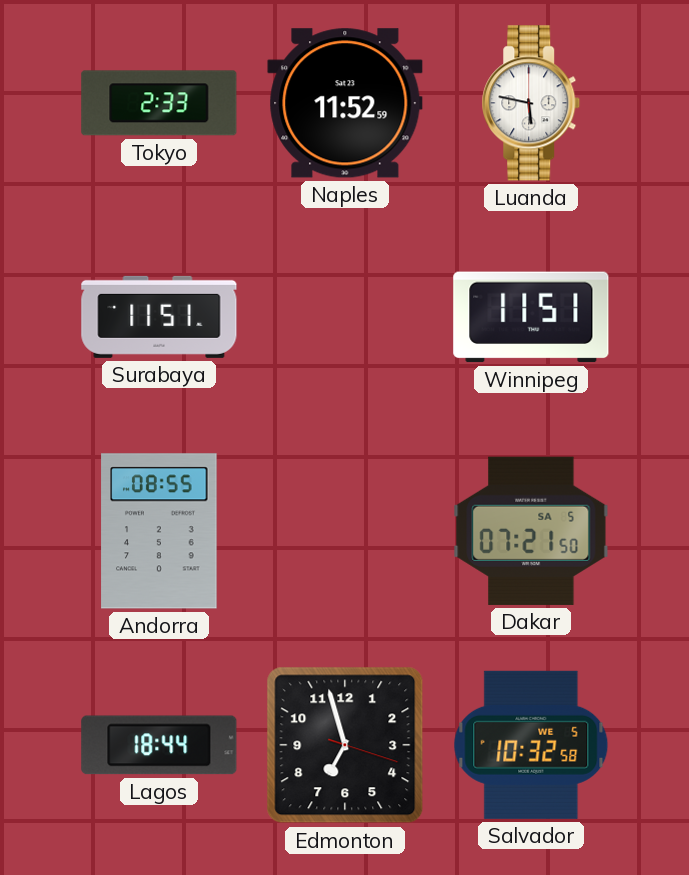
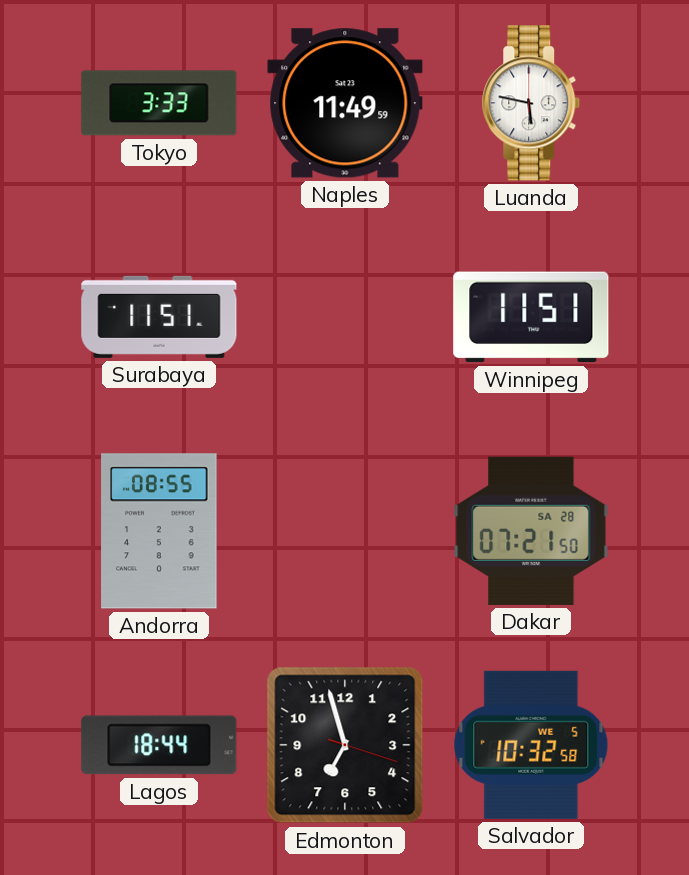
Tokyo: 2:33 -> 3:33
Naples: 11:52 -> 11:49
Dakar date: SA 5 -> SA 28
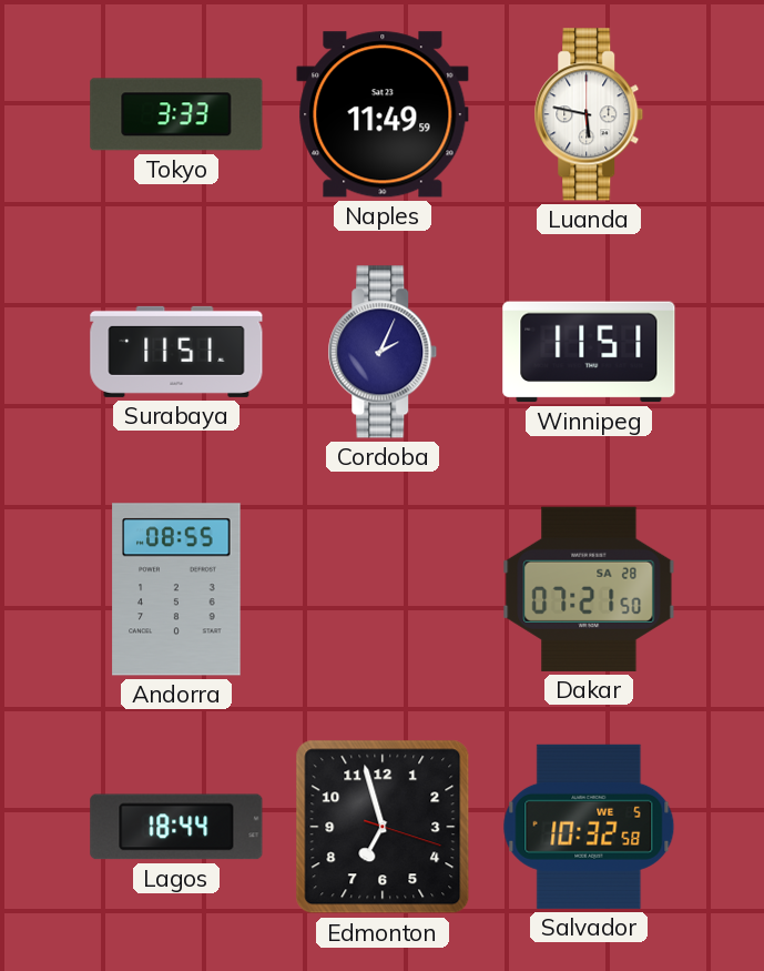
Cordoba: none -> 2:04
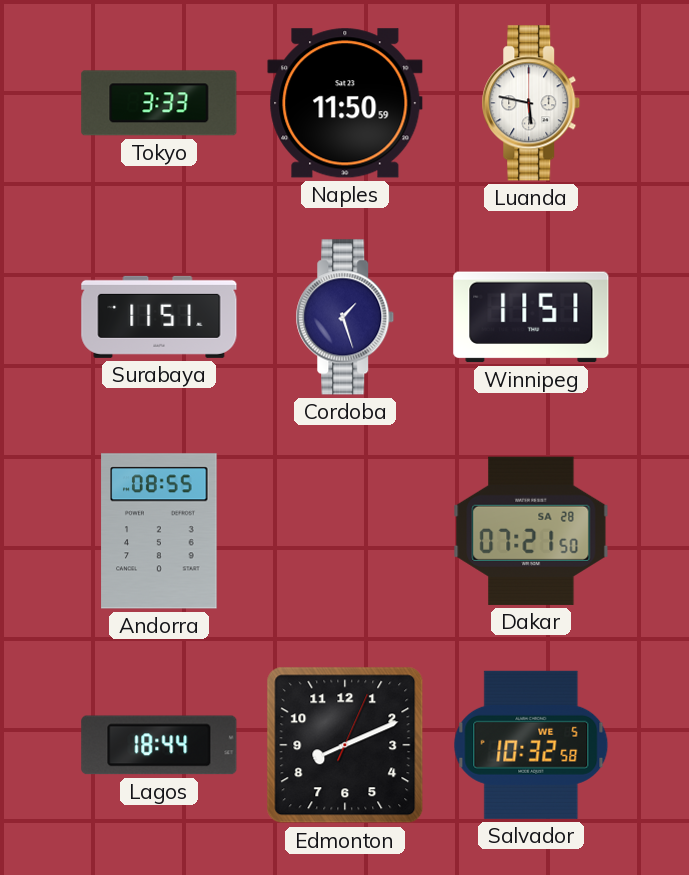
Naples: 11:49 -> 11:50
Cordoba: 2:04 -> 1:27
Edmonton: 6:57 -> 8:11
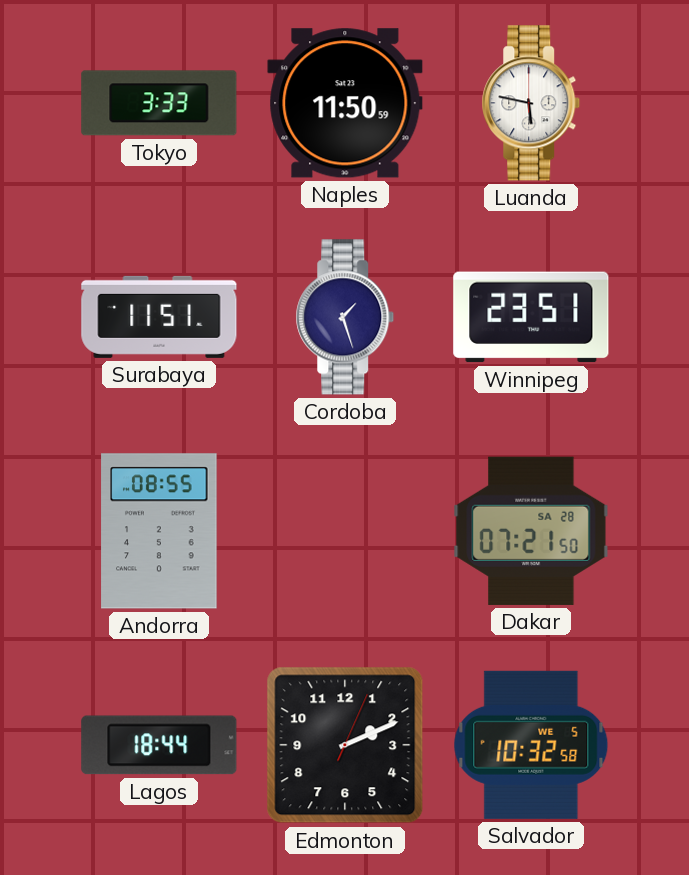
Winnipeg: 11:51 -> 23:51
Edmonton: 8:11 -> 2:11
